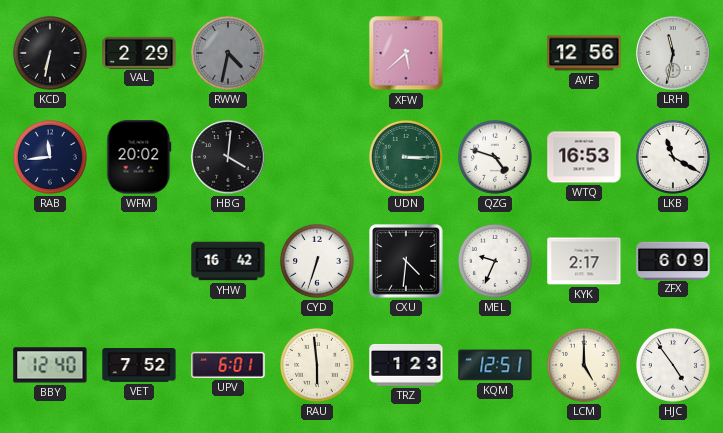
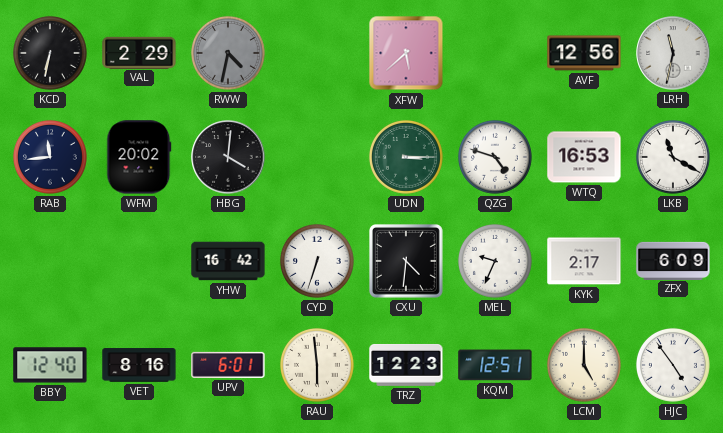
VET: 7:52 -> 8:16
TRZ: 1:23 -> 12:23
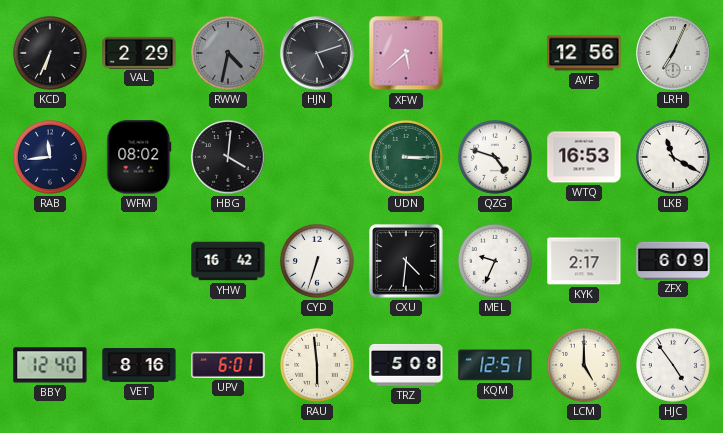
KCD: 6:32 -> 6:34
HJN: none -> 5:12
LRH: 11:32 -> 7:04
WFM: 20:02 -> 08:02
TRZ: 12:23 -> 5:08
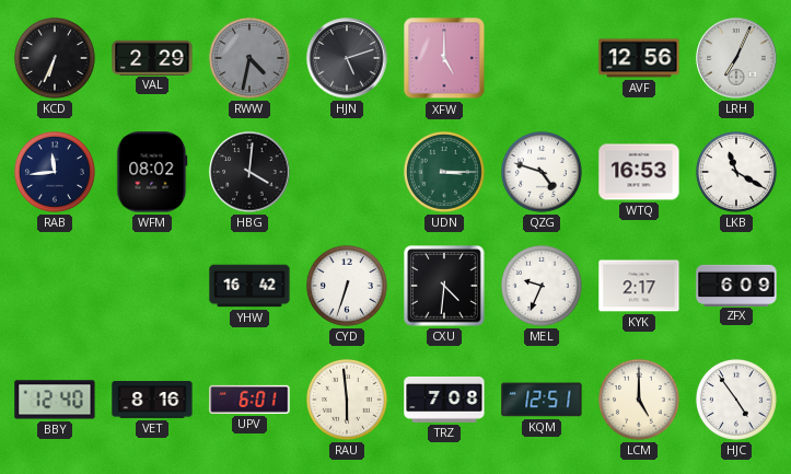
XFW: 5:38 -> 5:00
TRZ: 5:08 -> 7:08
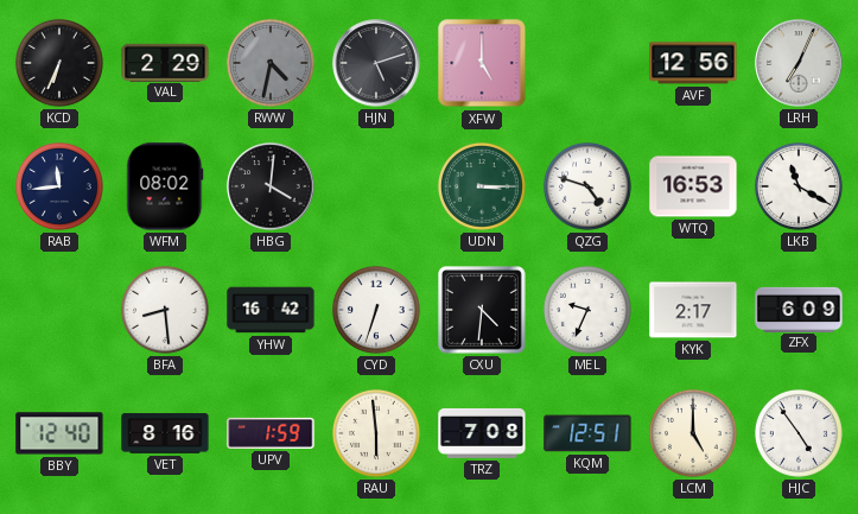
BFA: none -> 8:29
UPV: 6:01 -> 1:59
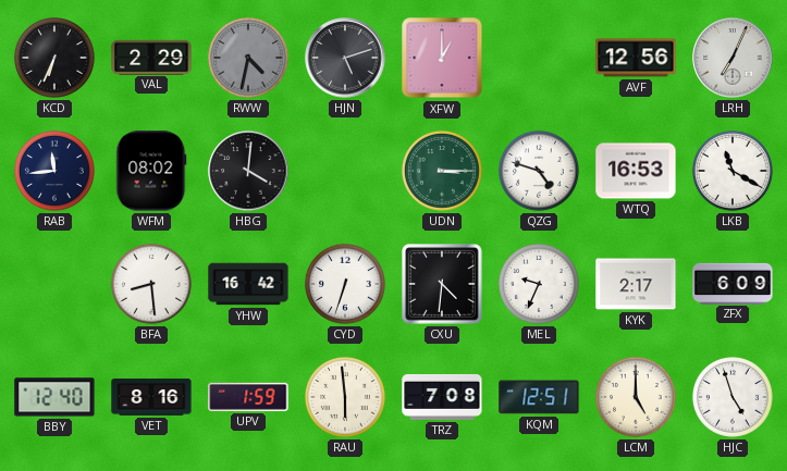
XFW: 5:00 -> 1:00
HJC: 4:54 -> 4:57
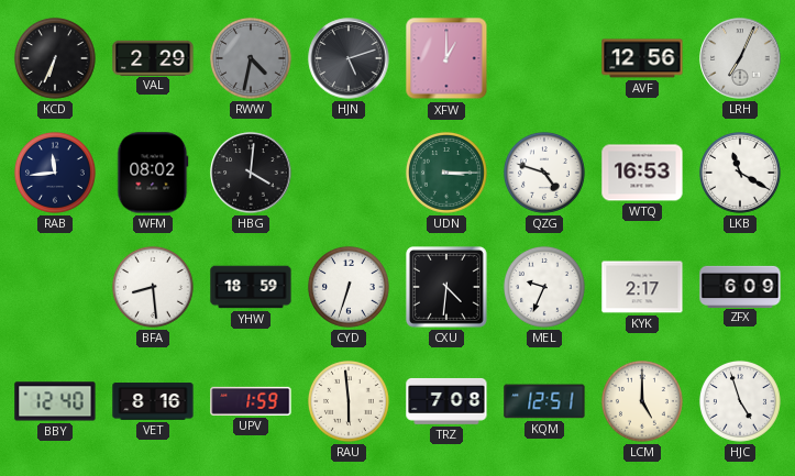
YHW: 16:42 -> 18:59
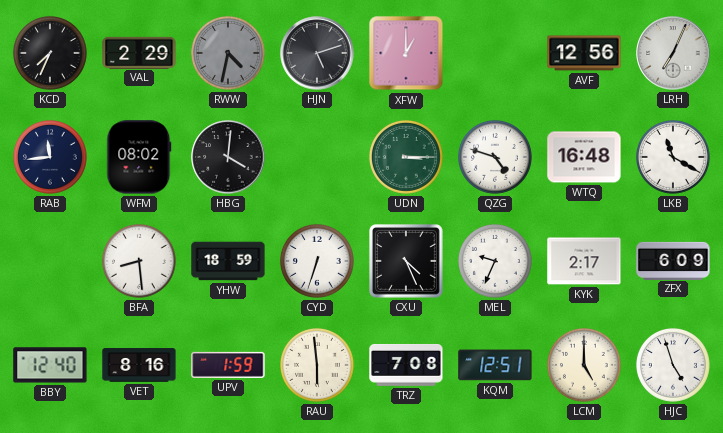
KCD: 6:34 -> 7:34
WTQ: 16:53 -> 16:48
CXU: 4:31 -> 4:26
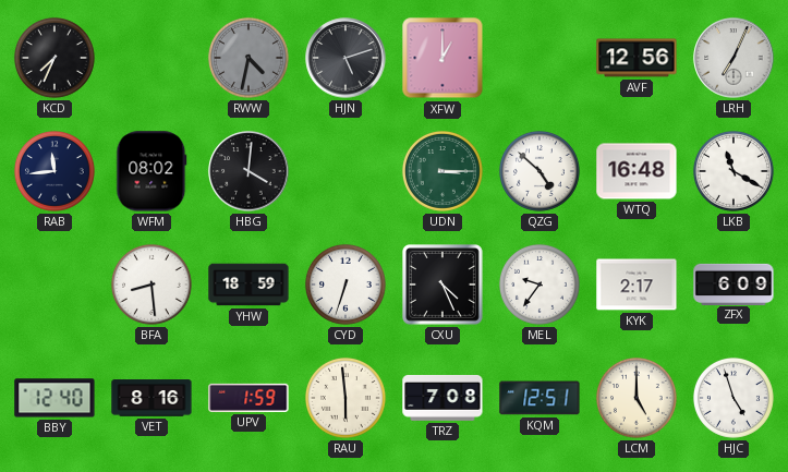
VAL: 2:29 -> none
QZG: 4:48 -> 4:52
MEL: 9:34 -> 9:36
